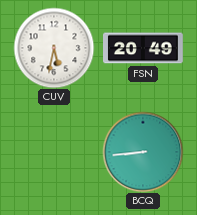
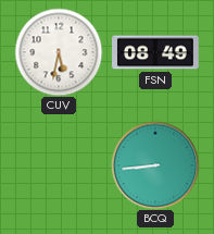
FSN: 20:49 -> 08:49
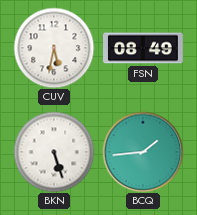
BKN: none -> 5:27
BCQ: 8:44 -> 1:44
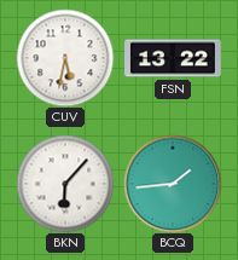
FSN: 08:49 -> 13:22
BKN: 5:27 -> 6:07
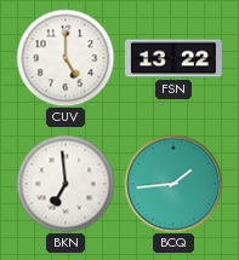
CUV: 5:32 -> 5:00
BKN: 6:07 -> 6:59
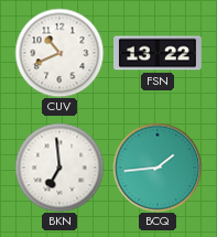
CUV: 5:00 -> 10:41
